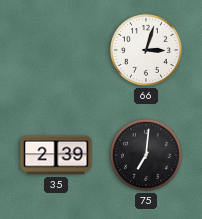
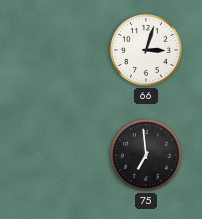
35: 2:39 -> none
75: 7:01 -> 6:59
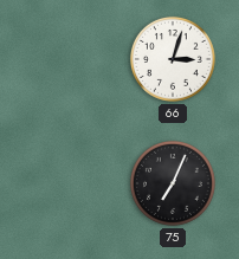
75: 6:59 -> 7:04
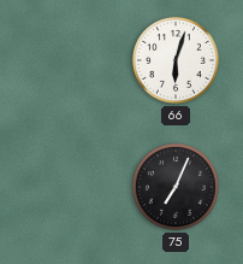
66: 3:03 -> 6:03
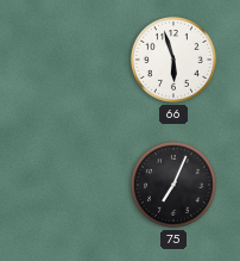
66: 6:03 -> 5:57
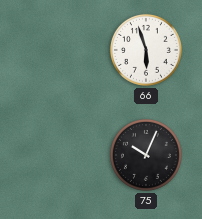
75: 7:04 -> 10:04
